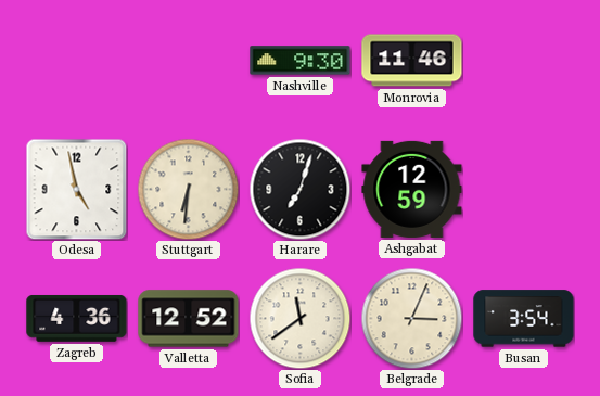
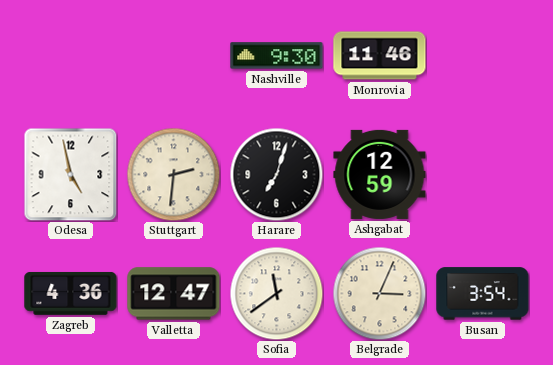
Stuttgart: 6:31 -> 2:31
Valletta: 12:52 -> 12:47
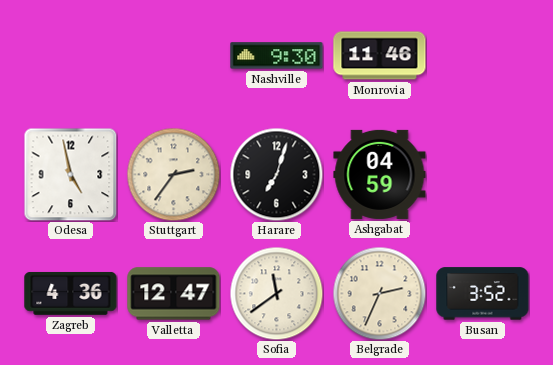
Stuttgart: 2:31 -> 2:36
Ashgabat: 12:59 -> 04:59
Belgrade: 3:04 -> 2:34
Busan: 3:54 -> 3:52
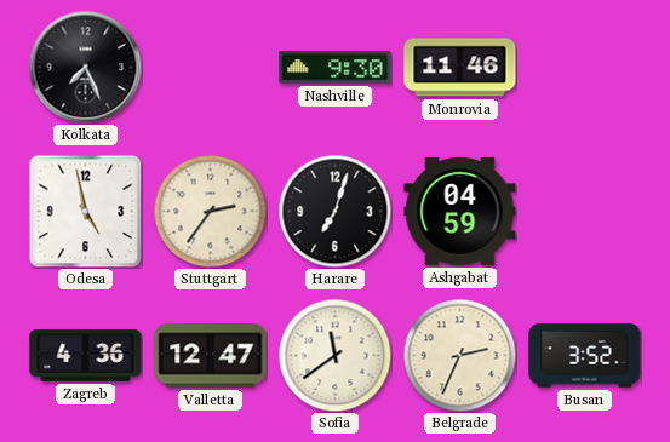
Kolkata: none -> 7:26
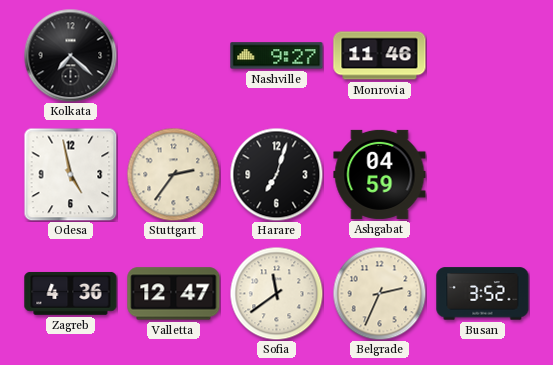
Kolkata: 7:26 -> 7:22
Nashville: 9:30 -> 9:27
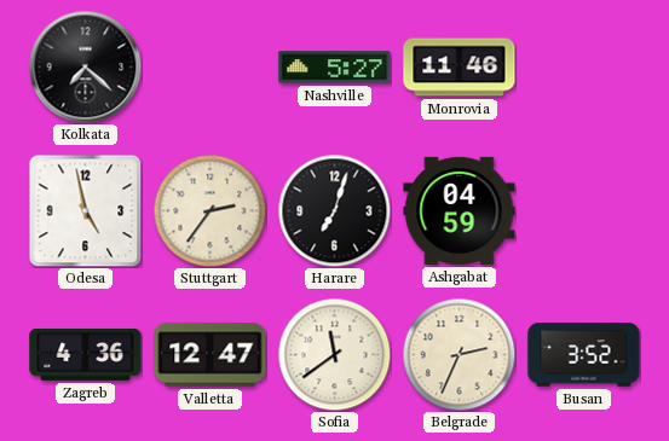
Nashville: 9:27 -> 5:27
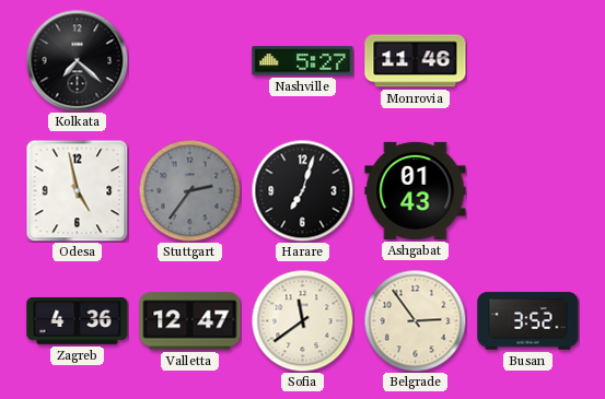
Stuttgart dial: cream -> grey
Ashgabat: 04:59 -> 01:43
Belgrade: 2:34 -> 2:54
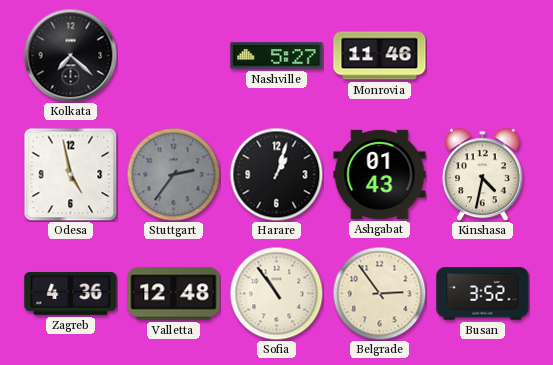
Harare: 7:03 -> 1:03
Kinshasa: none -> 4:32
Valletta: 12:47 -> 12:48
Sofia: 11:39 -> 10:54
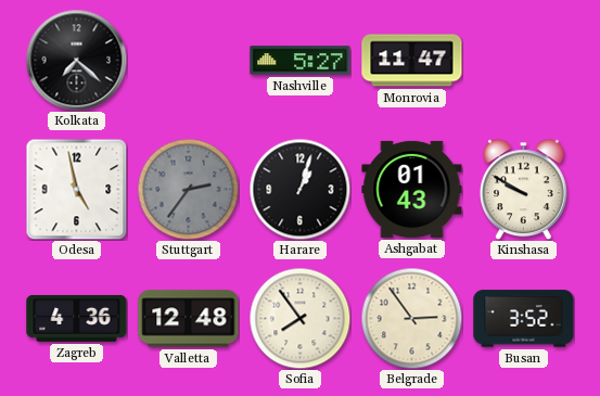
Monrovia: 11:46 -> 11:47
Kinshasa: 4:32 -> 9:50
Sofia: 10:54 -> 7:54
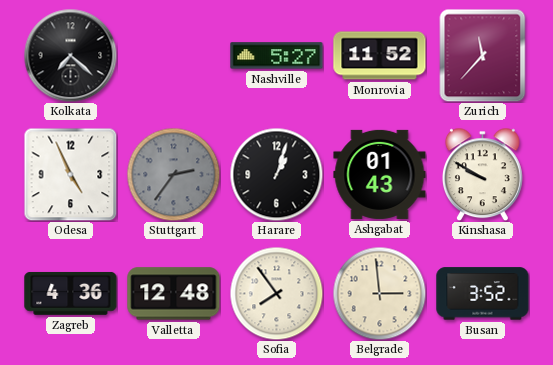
Monrovia: 11:47 -> 11:52
Zurich: none -> 11:37
Odesa: 4:58 -> 4:56
Belgrade: 2:54 -> 2:59
